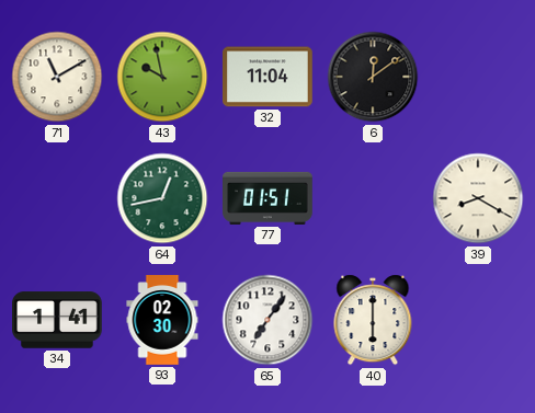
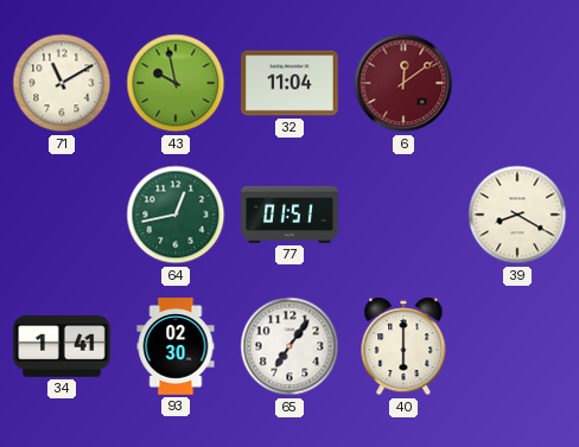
6 dial: black -> burgundy
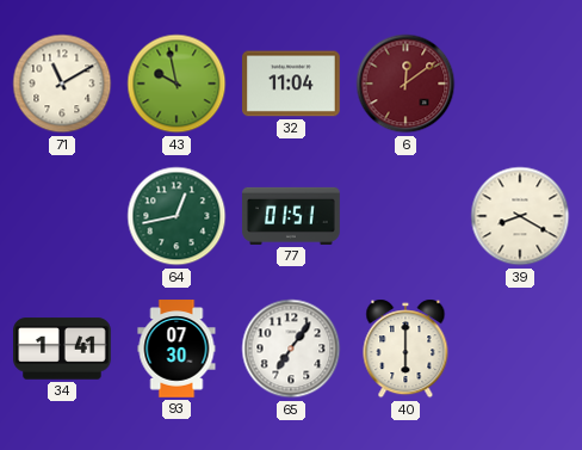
93: 02:30 -> 07:30
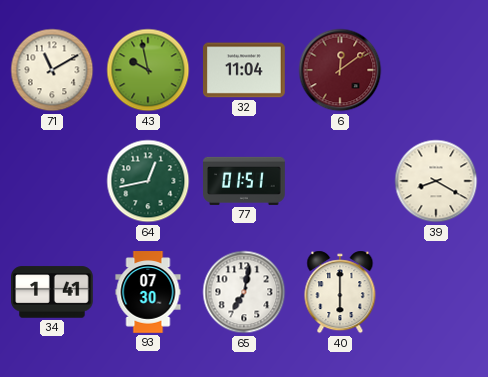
65: 7:06 -> 7:02
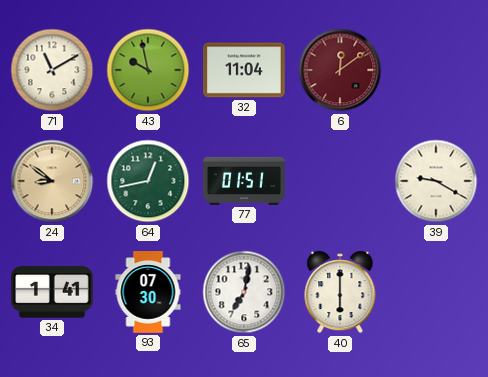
24: none -> 8:51
39: 8:20 -> 9:20
